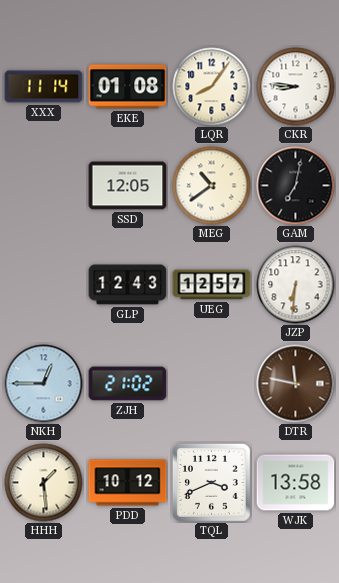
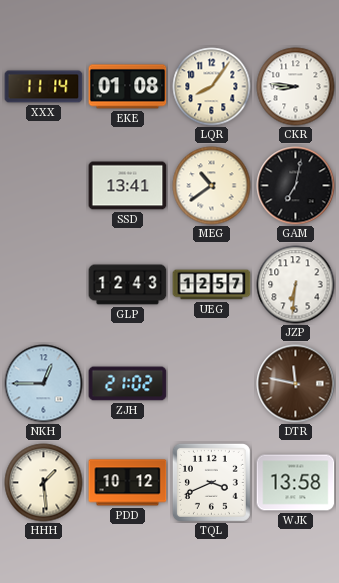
SSD: 12:05 -> 13:41
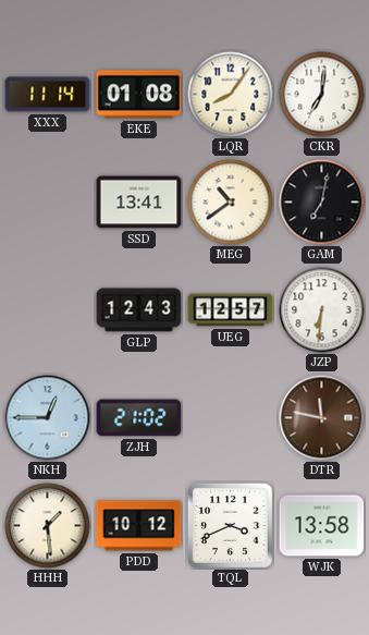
CKR: 8:46 -> 7:01
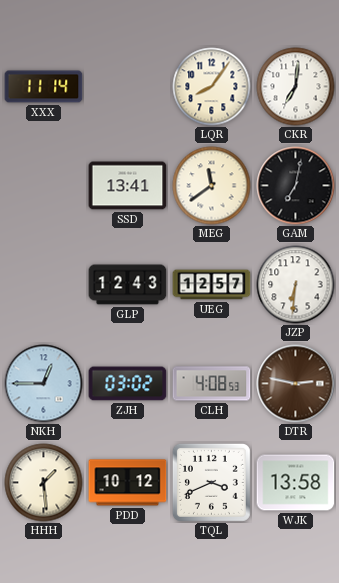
EKE: 01:08 -> none
MEG: 10:39 -> 11:39
ZJH: 21:02 -> 03:02
CLH: none -> 4:08
DTR: 11:47 -> 2:47
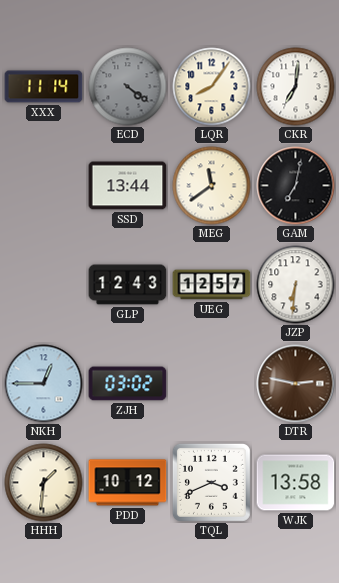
ECD: none -> 4:21
SSD: 13:41 -> 13:44
CLH: 4:08 -> none
HHH: 1:29 -> 1:31
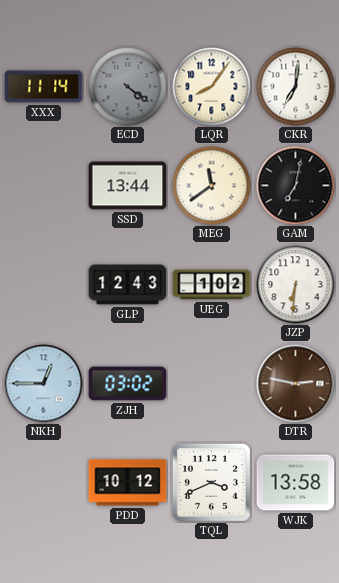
UEG: 12:57 -> 1:02
HHH: 1:31 -> none
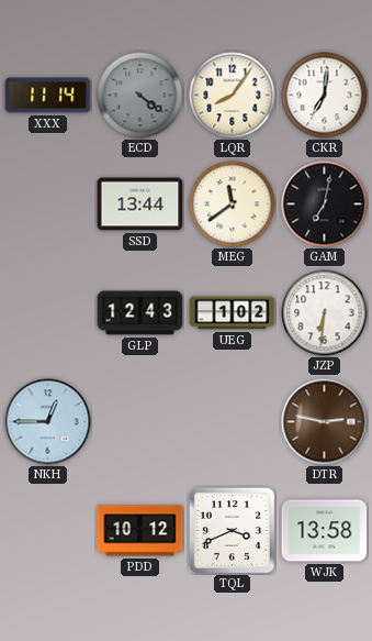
ZJH: 03:02 -> none
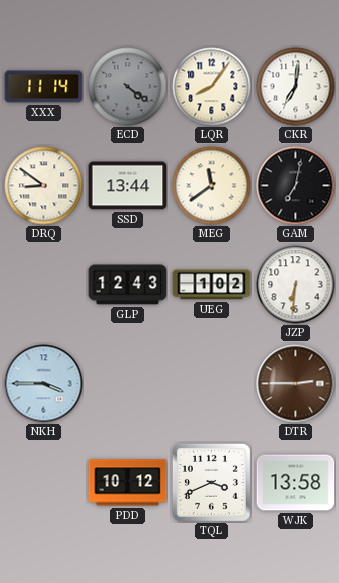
DRQ: none -> 8:51
NKH: 12:45 -> 3:45
DTR: 2:47 -> 2:45
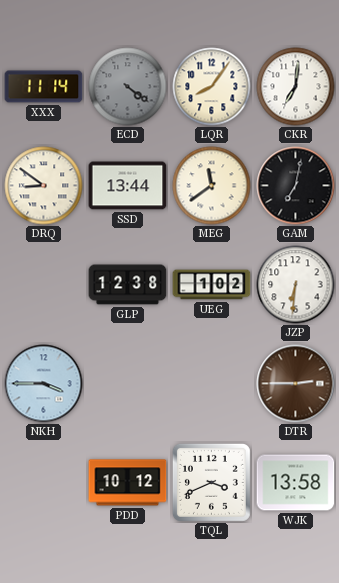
GLP: 12:43 -> 12:38
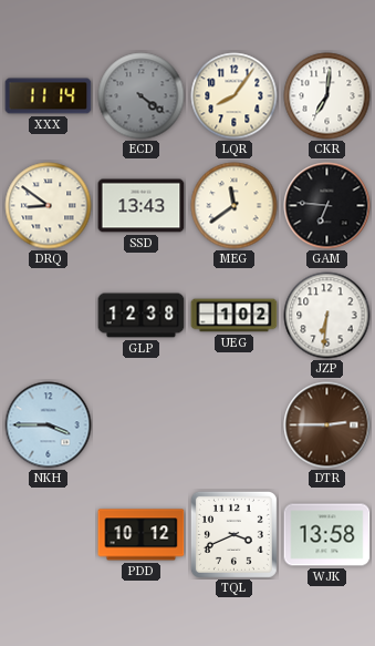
SSD: 13:44 -> 13:43
GAM: 7:02 -> 6:46
